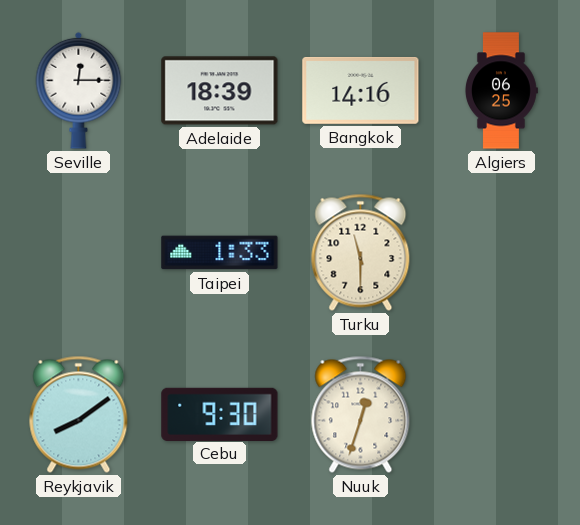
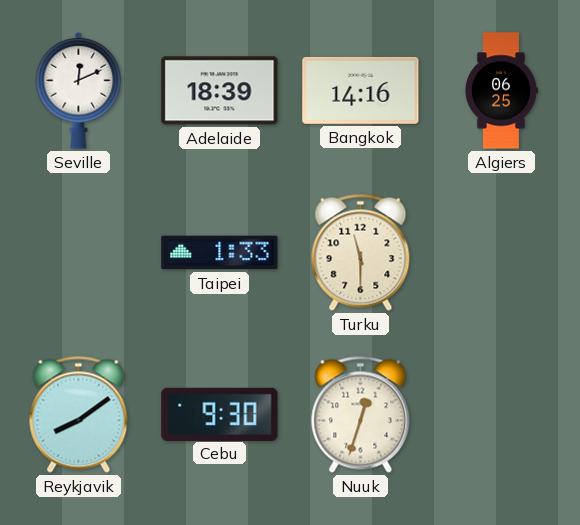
Seville: 12:15 -> 12:11
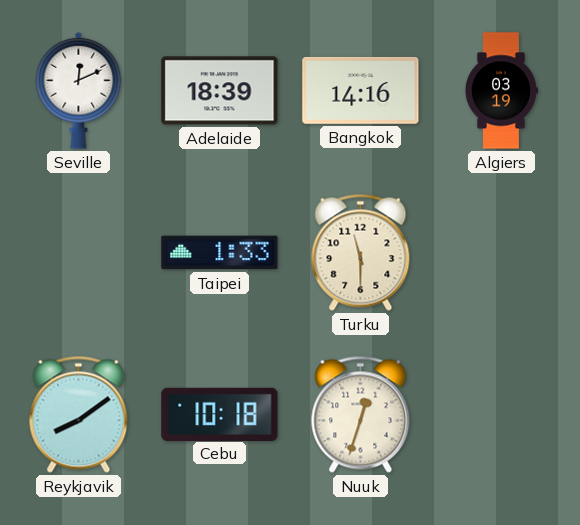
Algiers: 06:25 -> 03:19
Cebu: 9:30 -> 10:18
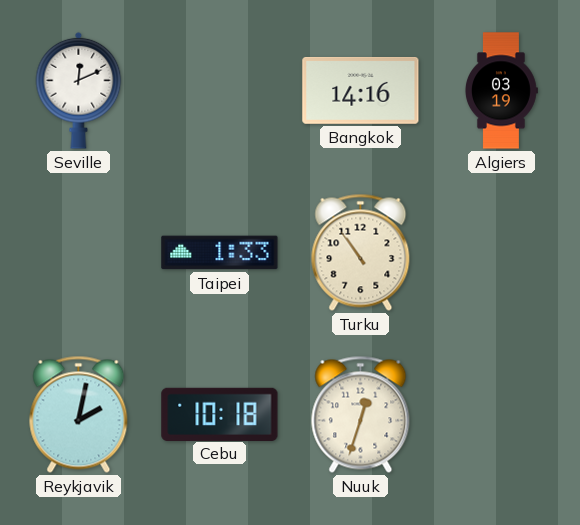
Adelaide: 18:39 -> none
Turku: 11:30 -> 10:54
Reykjavik: 8:09 -> 2:02
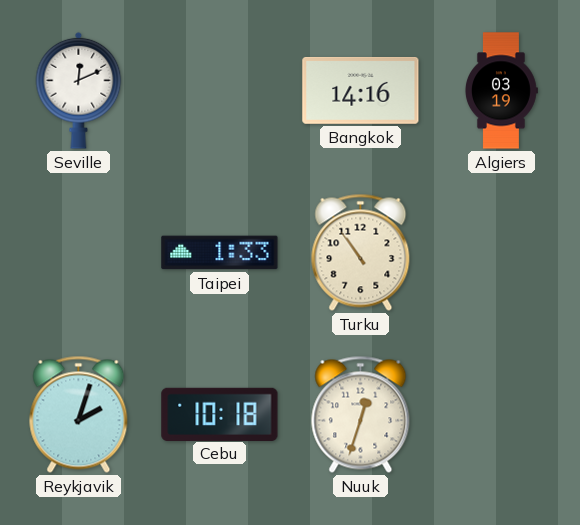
Reykjavik: 2:02 -> 2:03
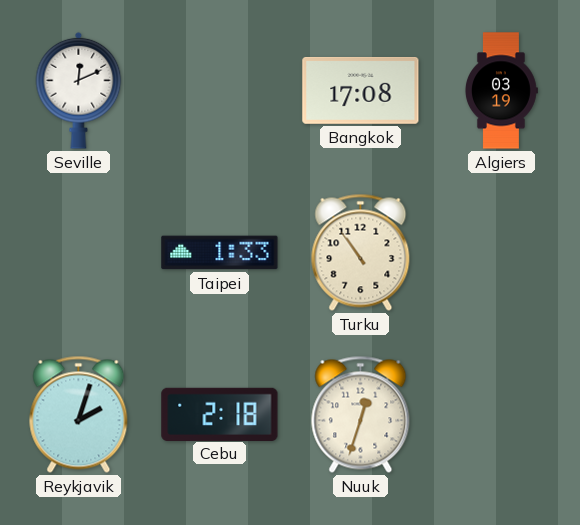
Bangkok: 14:16 -> 17:08
Cebu: 10:18 -> 2:18
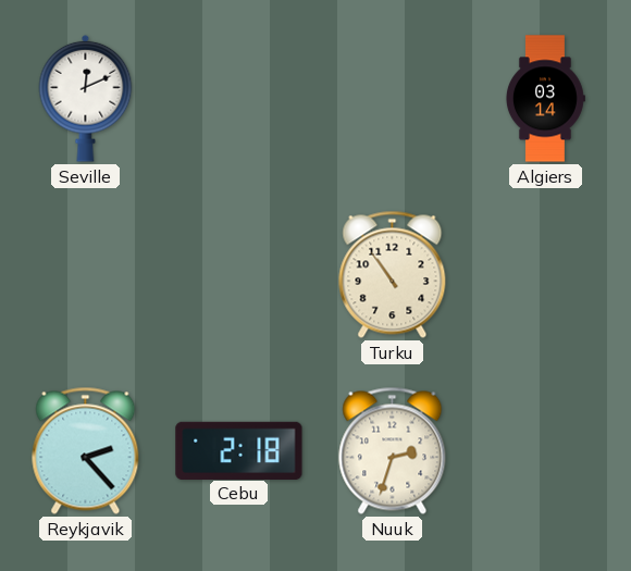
Bangkok: 17:08 -> none
Algiers: 03:19 -> 03:14
Taipei: 1:33 -> none
Reykjavik: 2:03 -> 2:23
Nuuk: 12:33 -> 2:33
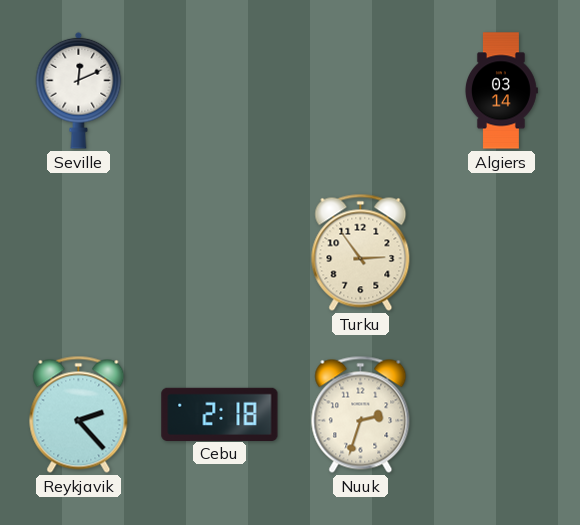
Turku: 10:54 -> 2:54
